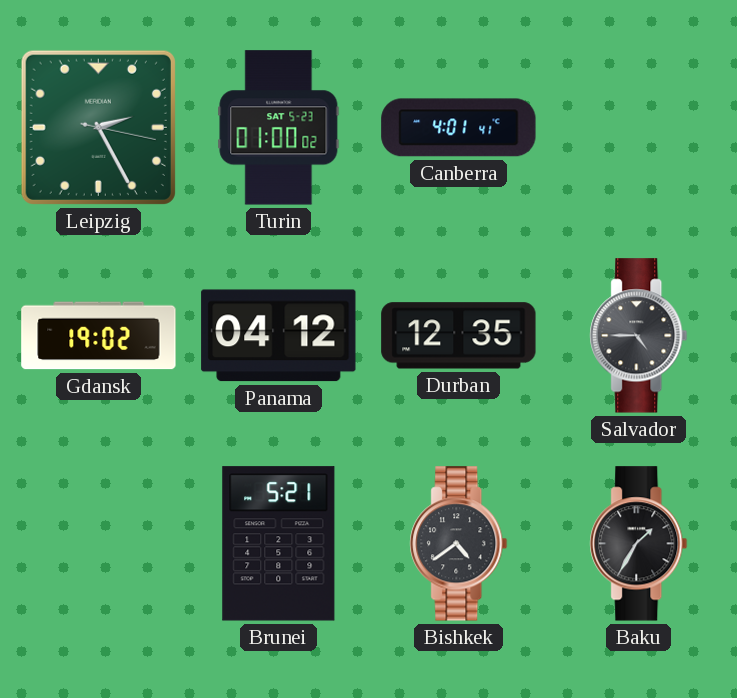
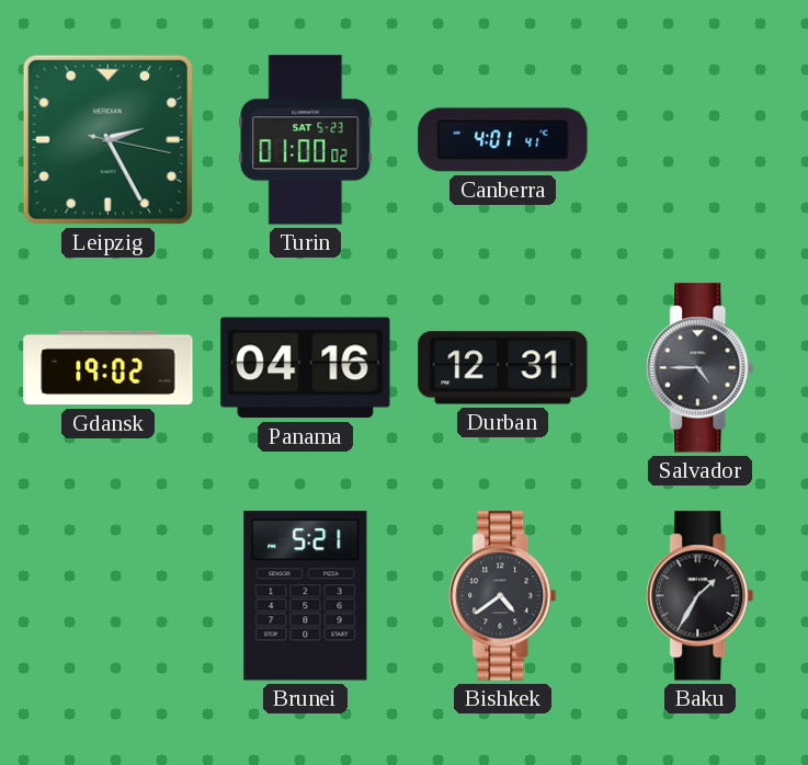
Panama: 04:12 -> 04:16
Durban: 12:35 -> 12:31
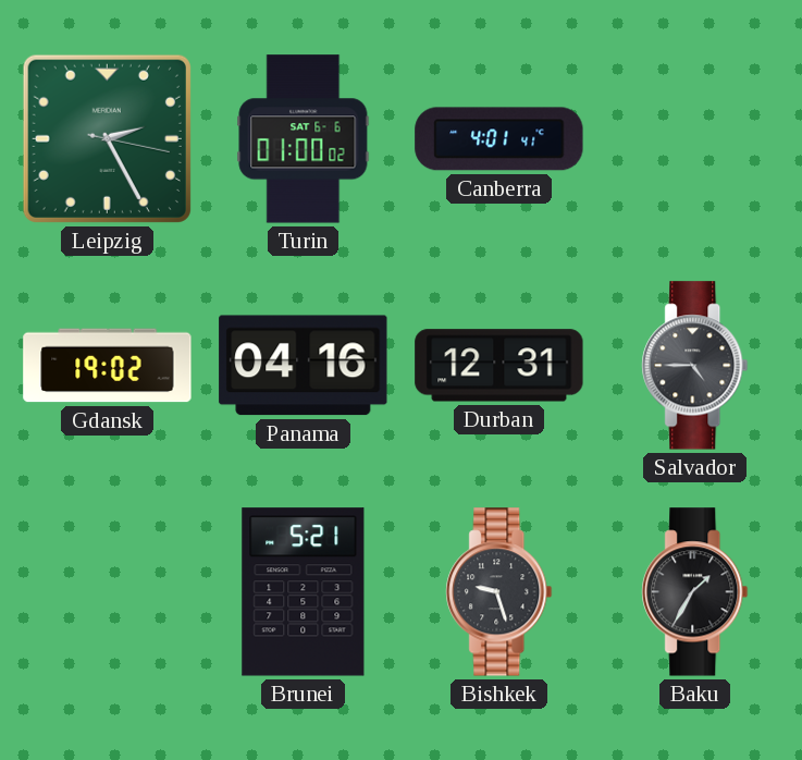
Turin date: SAT 5-23 -> SAT 6-6
Bishkek: 4:39 -> 9:27
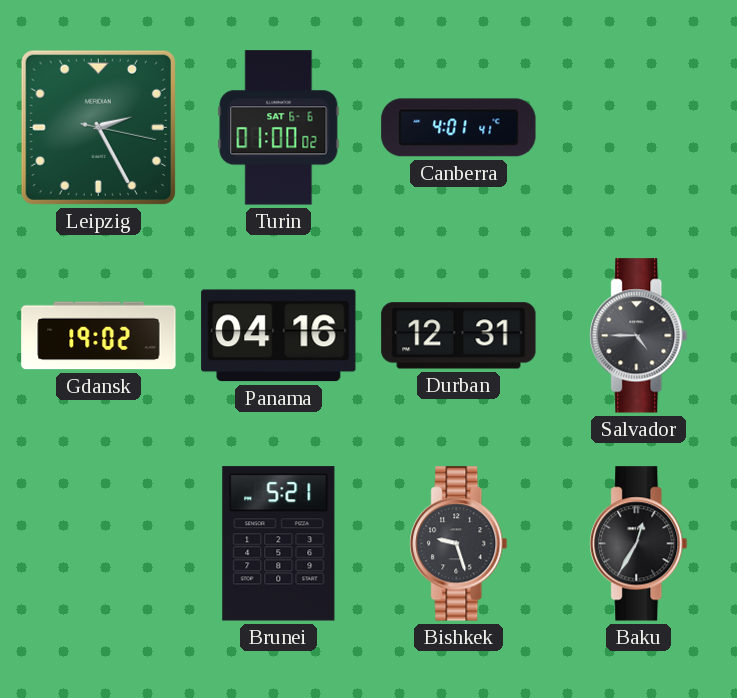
Baku: 1:35 -> 12:35
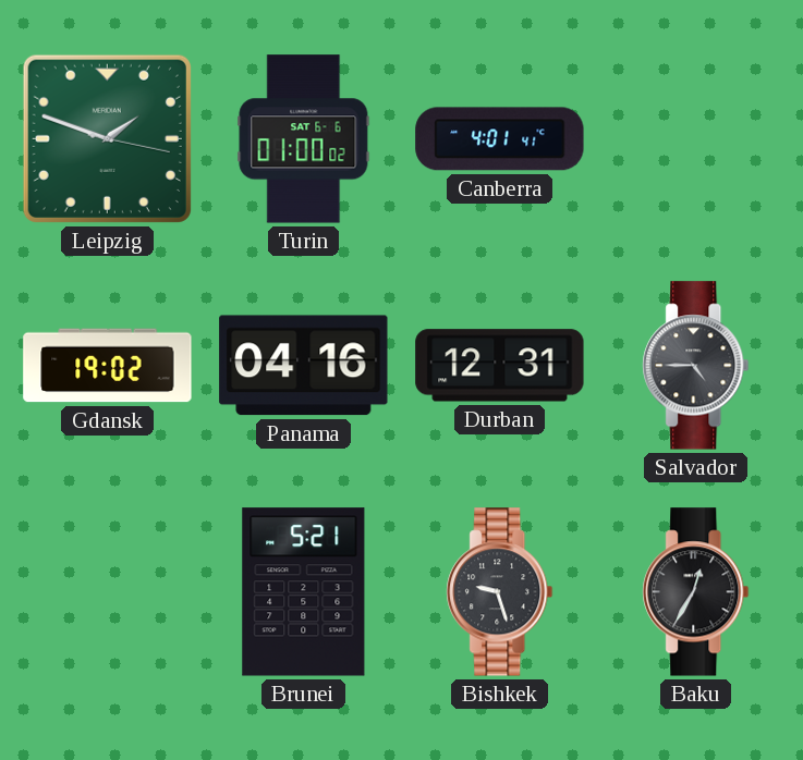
Leipzig: 2:25 -> 1:48
